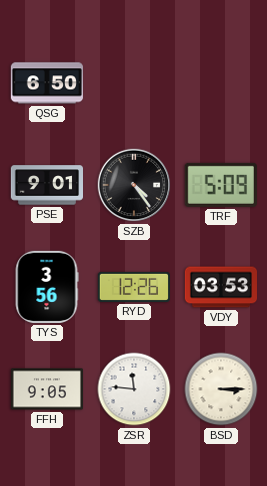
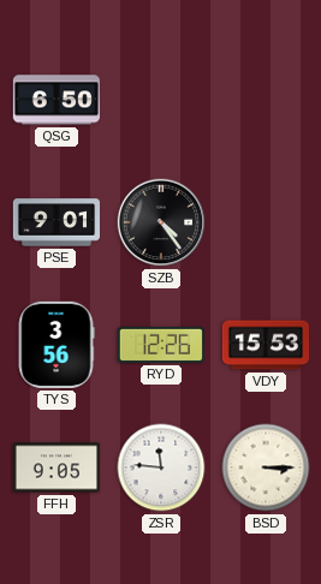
TRF: 5:09 -> none
VDY: 03:53 -> 15:53
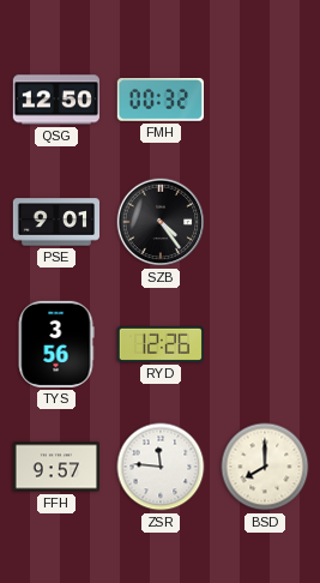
QSG: 6:50 -> 12:50
FMH: none -> 00:32
VDY: 15:53 -> none
FFH: 9:05 -> 9:57
BSD: 3:15 -> 8:00
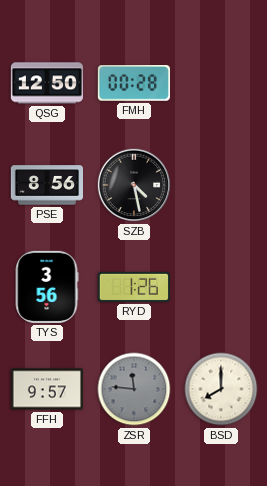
FMH: 00:32 -> 00:28
PSE: 9:01 -> 8:56
SZB: 4:24 -> 4:28
RYD: 12:26 -> 1:26
ZSR dial: white -> grey
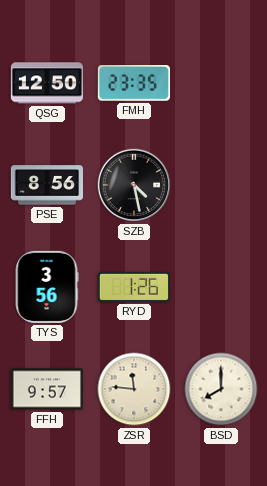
FMH: 00:28 -> 23:35
ZSR dial: grey -> cream
